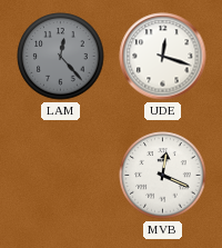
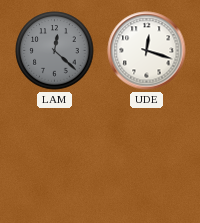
LAM: 12:23 -> 12:22
MVB: 12:19 -> none
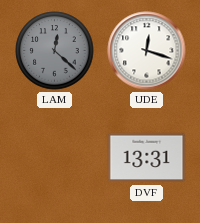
DVF: none -> 13:31
